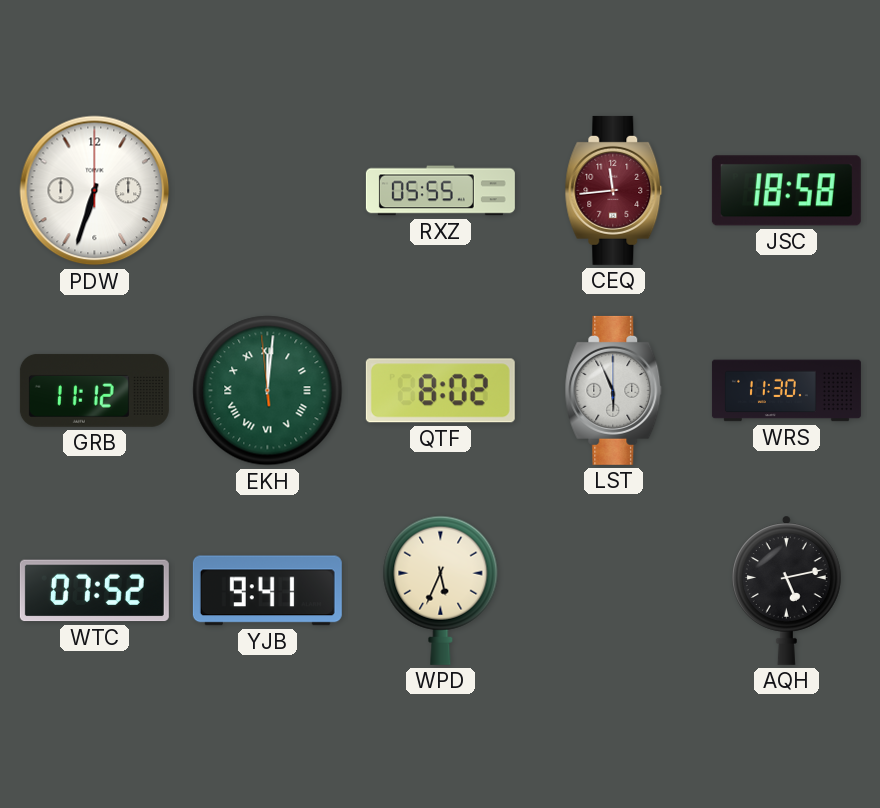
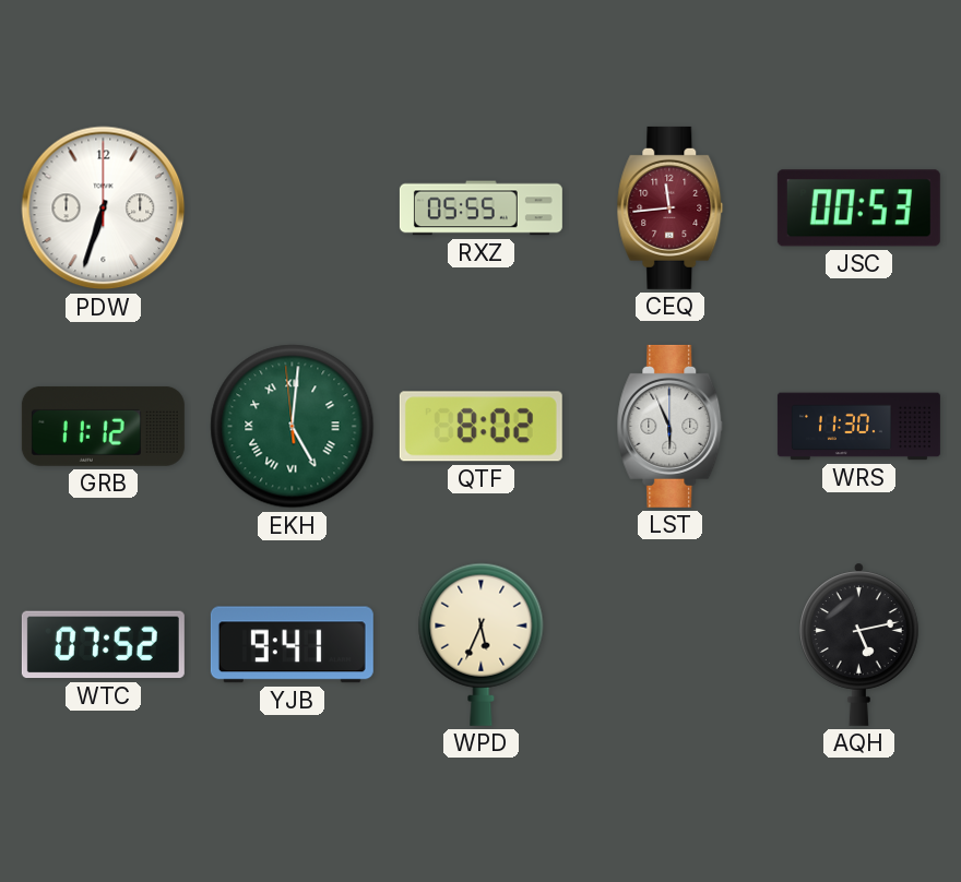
JSC: 18:58 -> 00:53
EKH: 12:00 -> 5:00
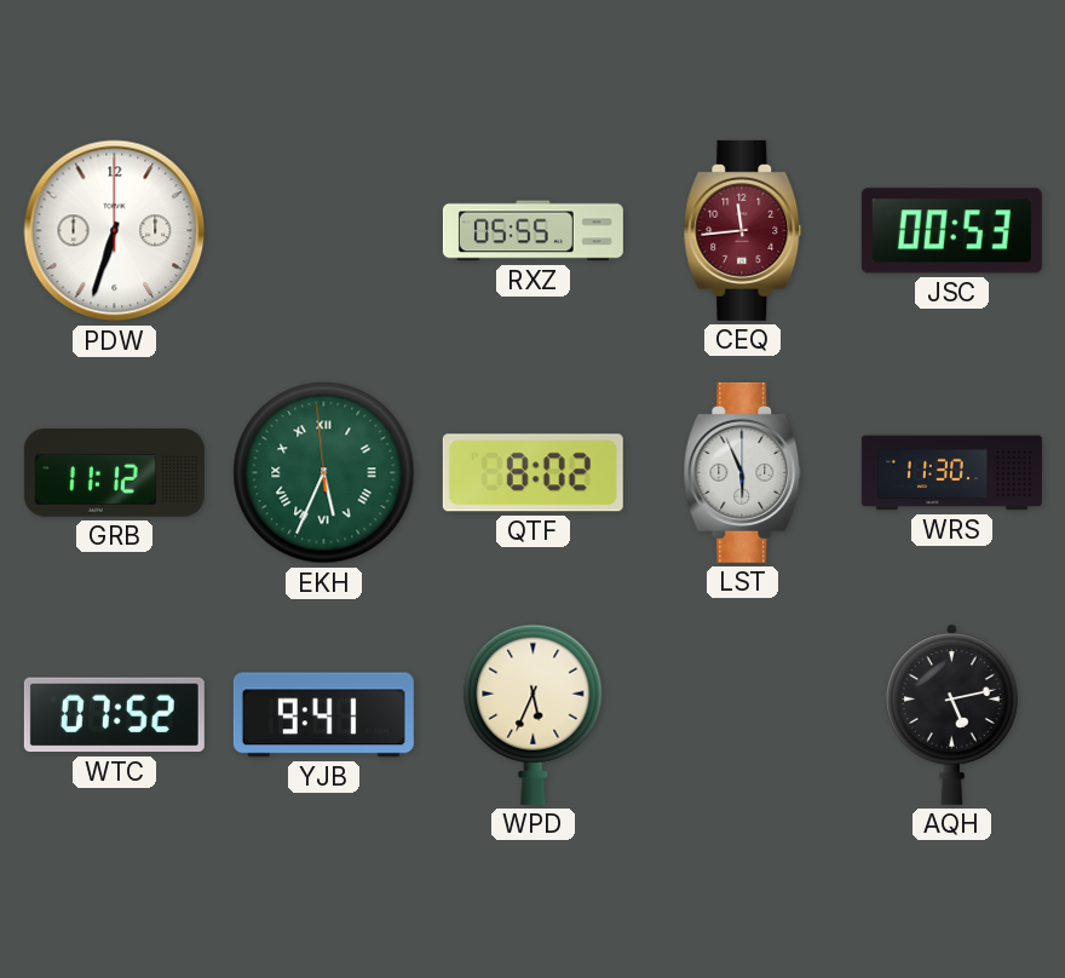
EKH: 5:00 -> 5:33
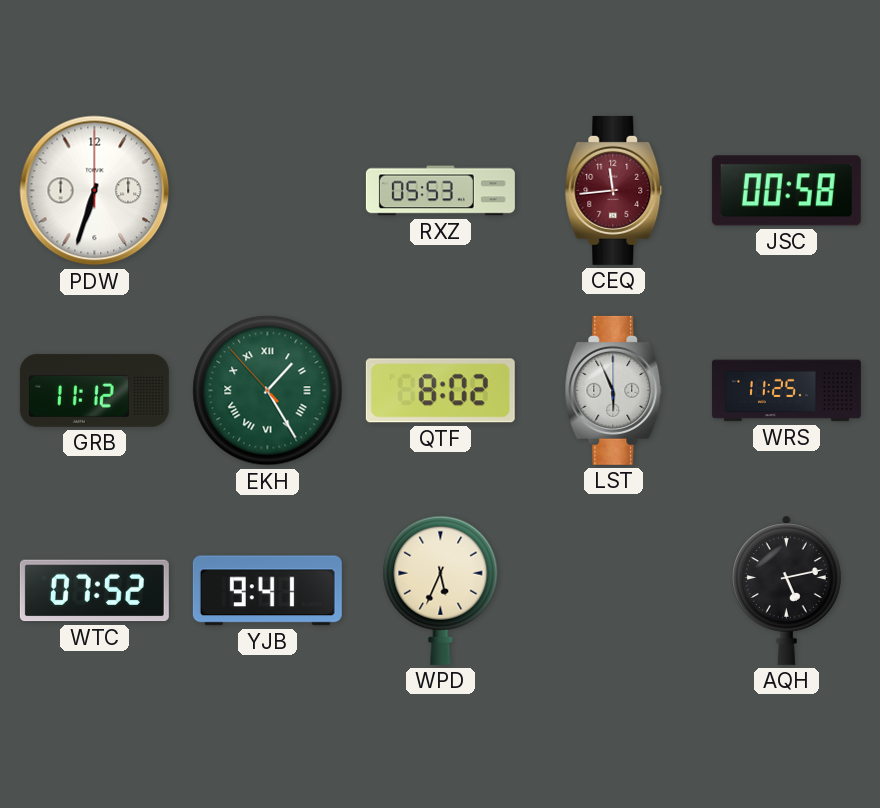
RXZ: 05:55 -> 05:53
JSC: 00:53 -> 00:58
EKH: 5:33 -> 1:24
WRS: 11:30 -> 11:25
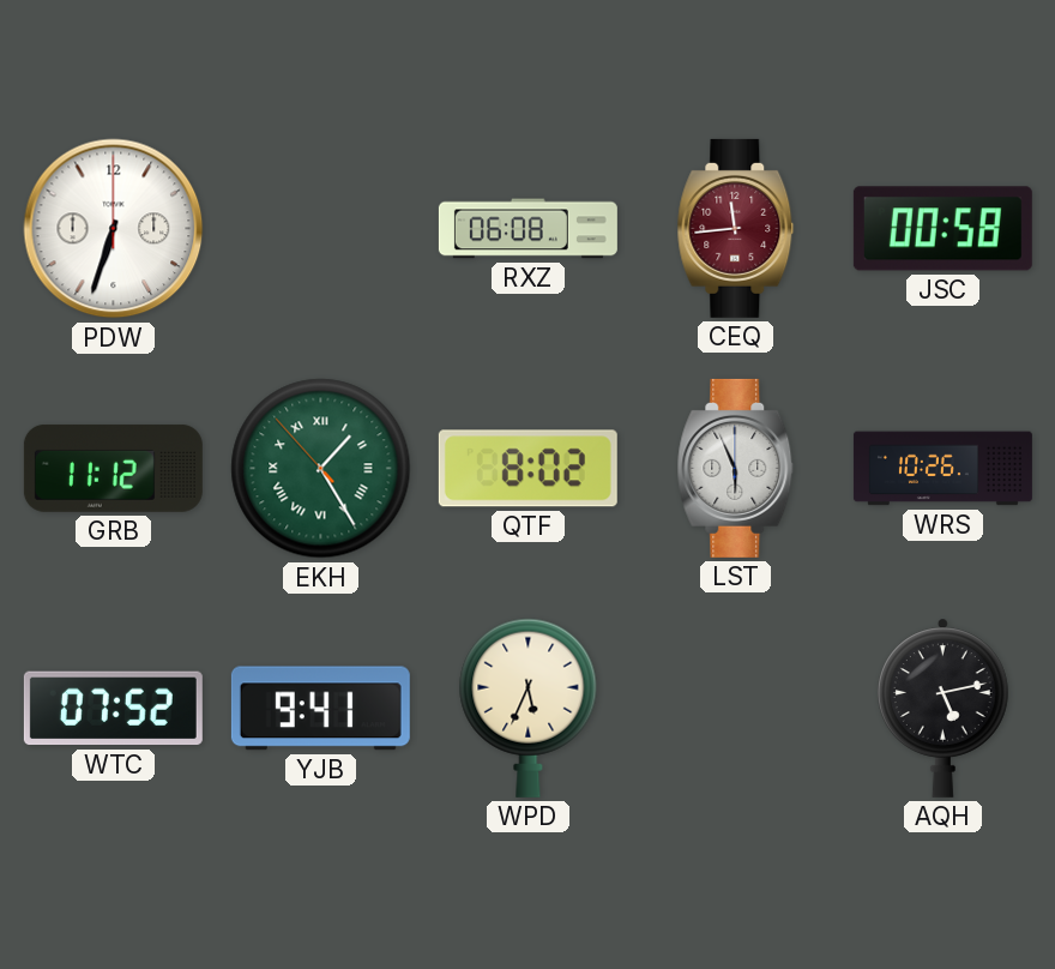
RXZ: 05:53 -> 06:08
WRS: 11:25 -> 10:26
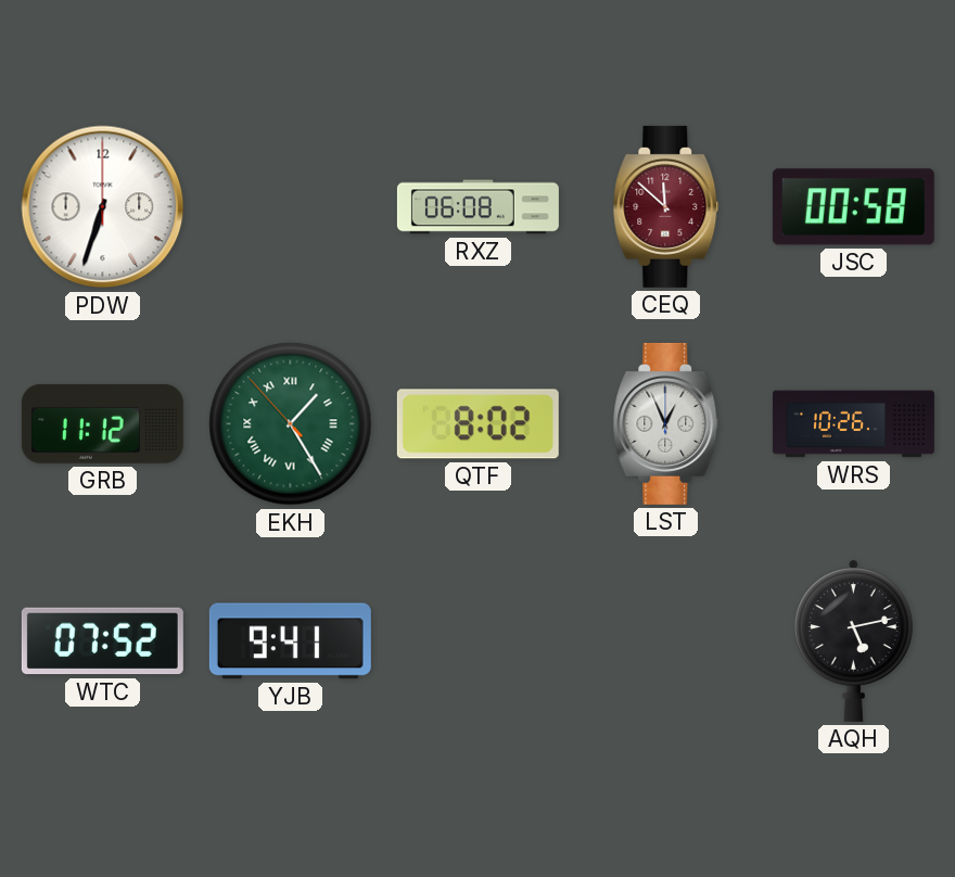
CEQ: 11:44 -> 11:52
LST: 5:56 -> 12:56
WPD: 5:34 -> none
